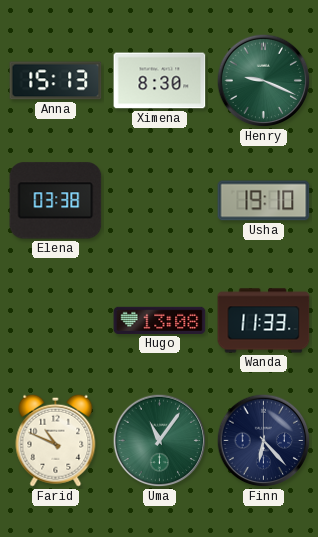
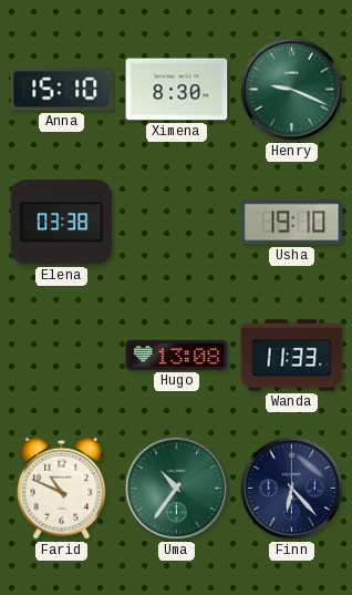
Anna: 15:13 -> 15:10
Uma: 11:06 -> 10:36
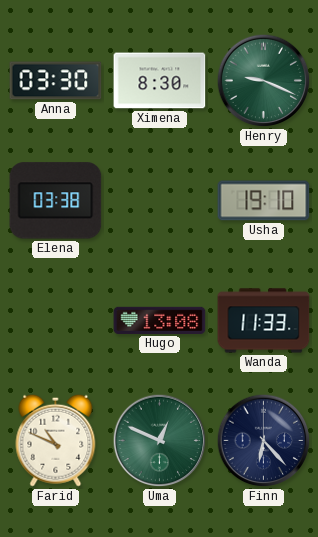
Anna: 15:10 -> 03:30
Uma: 10:36 -> 12:49
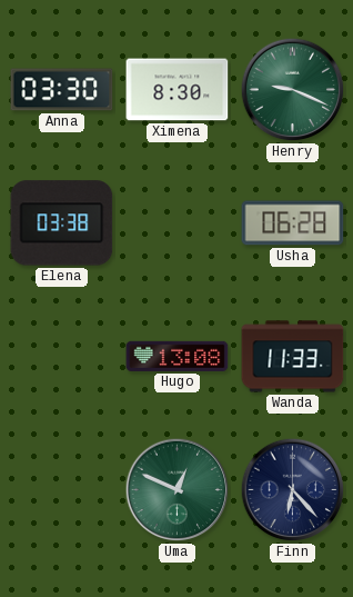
Usha: 19:10 -> 06:28
Farid: 10:49 -> none
